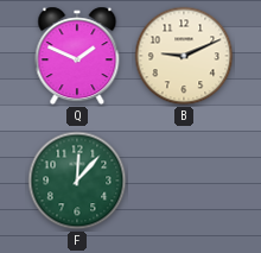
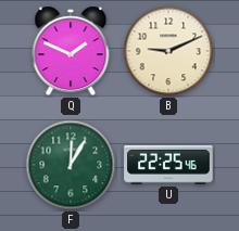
F: 12:07 -> 12:05
U: none -> 22:25
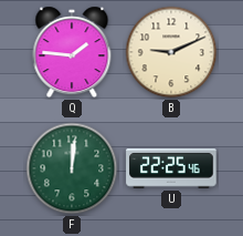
Q: 1:49 -> 1:46
F: 12:05 -> 12:01
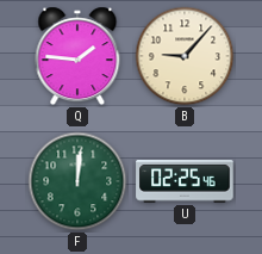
B: 9:11 -> 9:07
U: 22:25 -> 02:25
